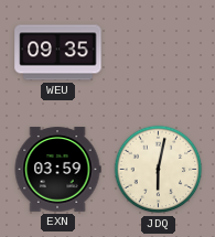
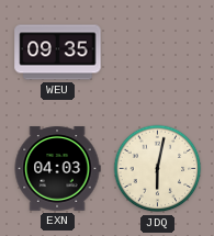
EXN: 03:59 -> 04:03
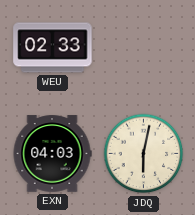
WEU: 09:35 -> 02:33
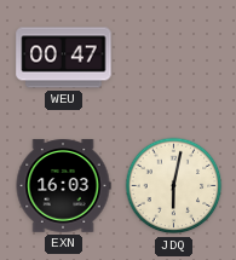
WEU: 02:33 -> 00:47
EXN: 04:03 -> 16:03
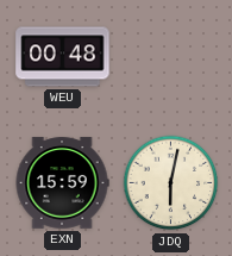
WEU: 00:47 -> 00:48
EXN: 16:03 -> 15:59
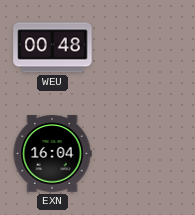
EXN: 15:59 -> 16:04
JDQ: 6:02 -> none
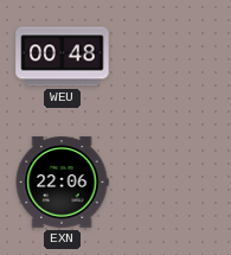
EXN: 16:04 -> 22:06
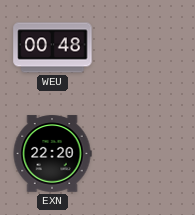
EXN: 22:06 -> 22:20
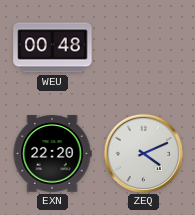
ZEQ: none -> 4:11
